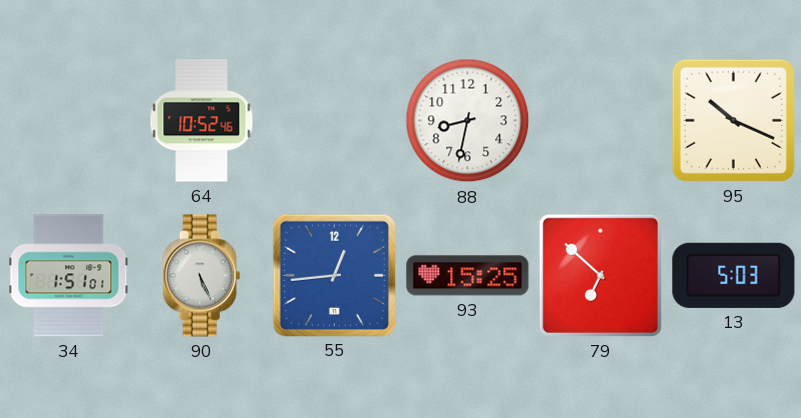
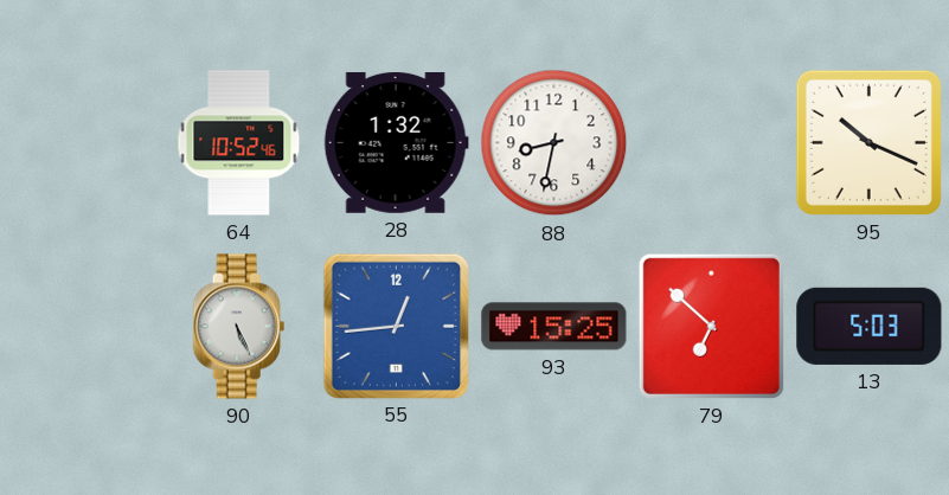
28: none -> 1:32
34: 1:51 -> none
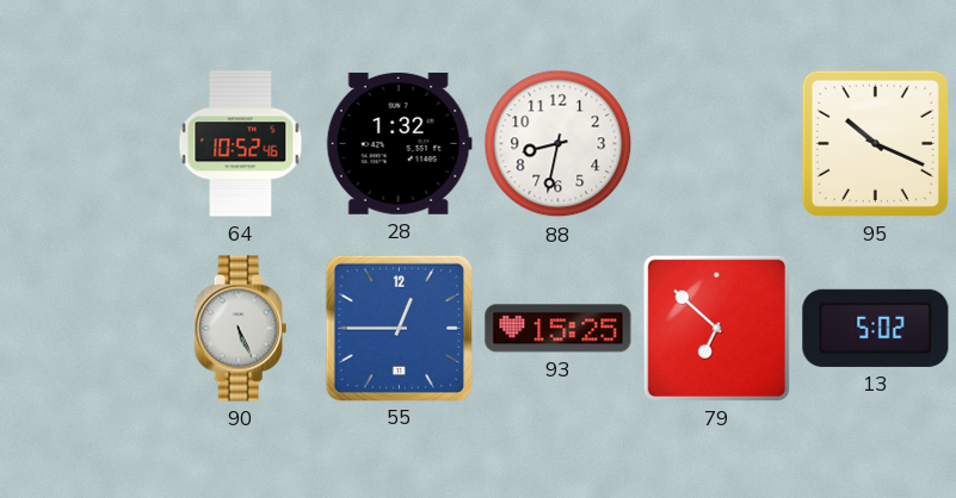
55: 12:44 -> 12:45
13: 5:03 -> 5:02
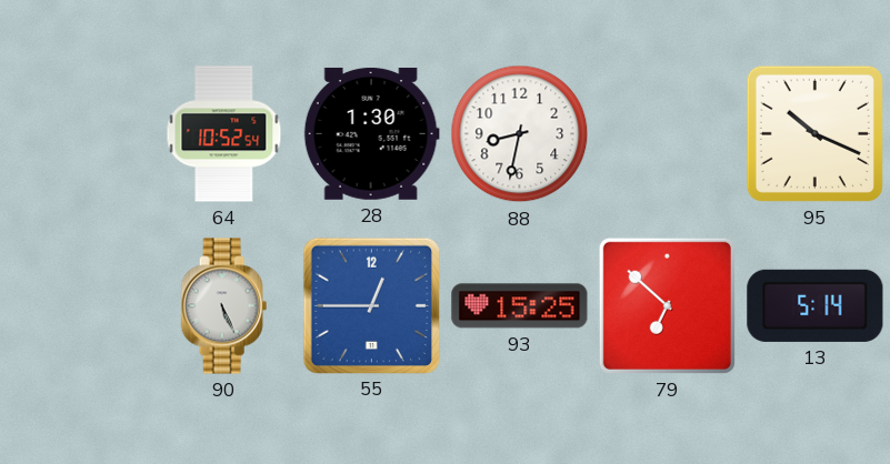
64: 10:52:46 -> 10:52:54
28: 1:32 -> 1:30
13: 5:02 -> 5:14
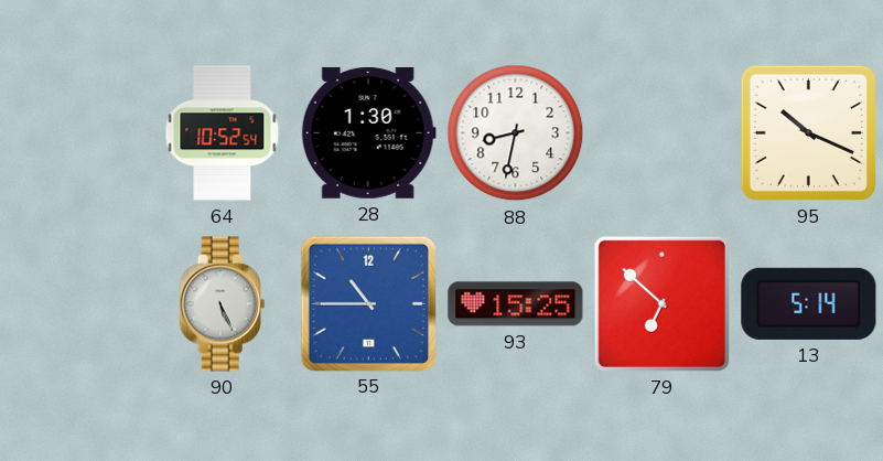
55: 12:45 -> 10:45
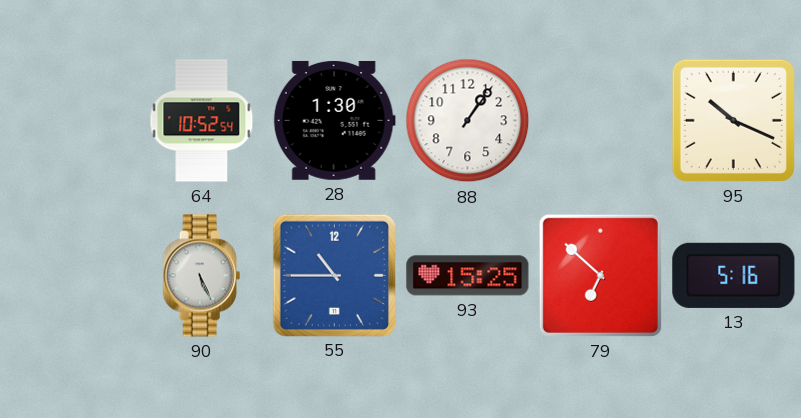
88: 8:32 -> 1:06
13: 5:14 -> 5:16
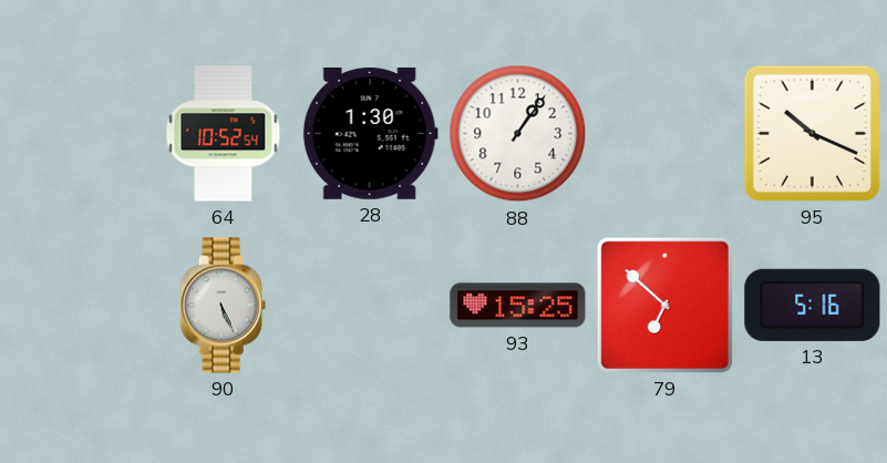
55: 10:45 -> none
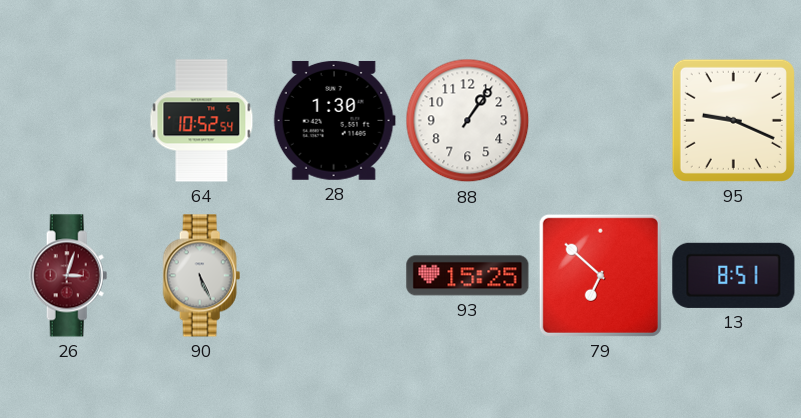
95: 10:19 -> 9:19
26: none -> 3:03
13: 5:16 -> 8:51
